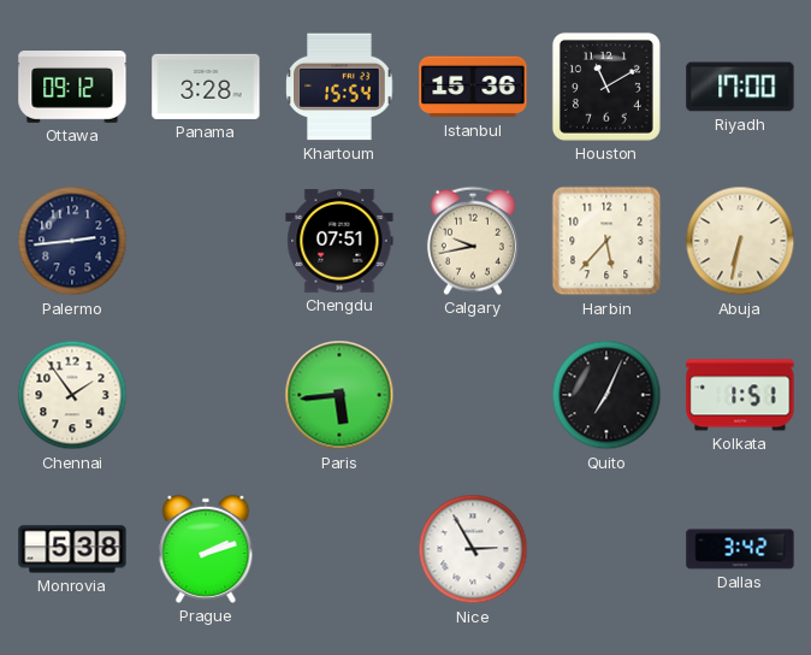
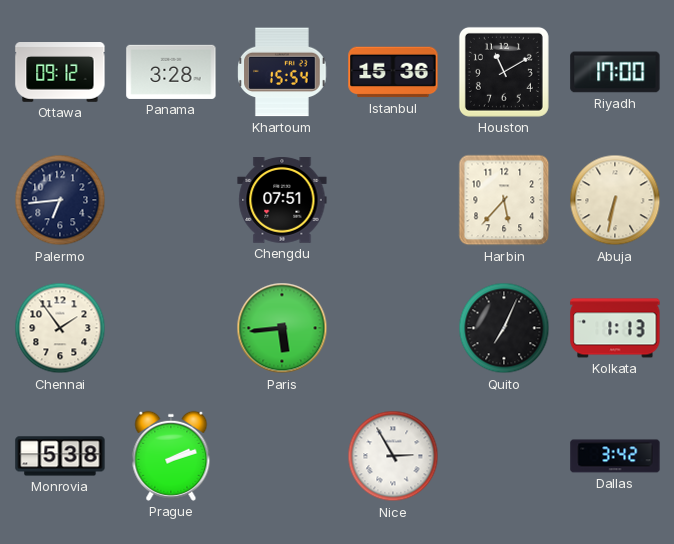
Palermo: 2:44 -> 6:44
Calgary: 9:43 -> none
Kolkata: 1:51 -> 1:13
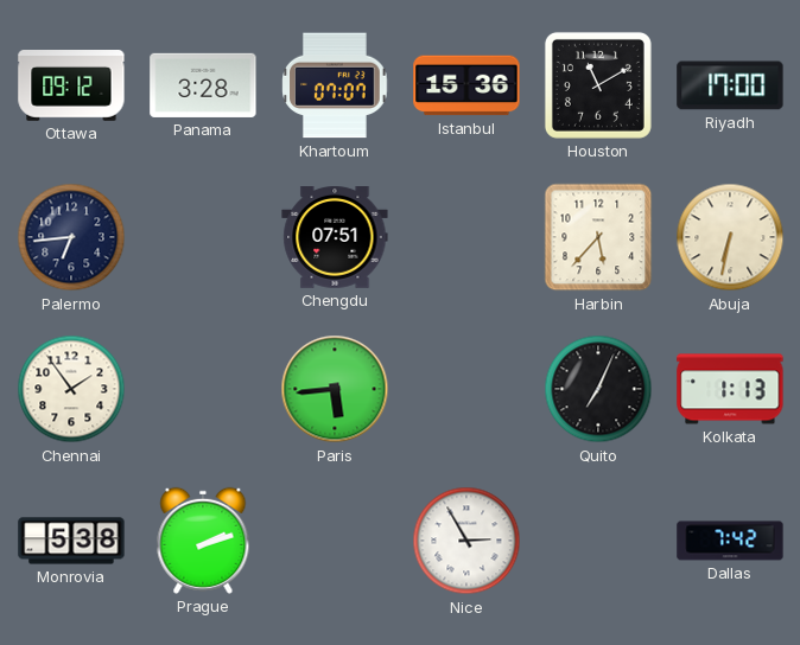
Khartoum: 15:54 -> 07:07
Dallas: 3:42 -> 7:42
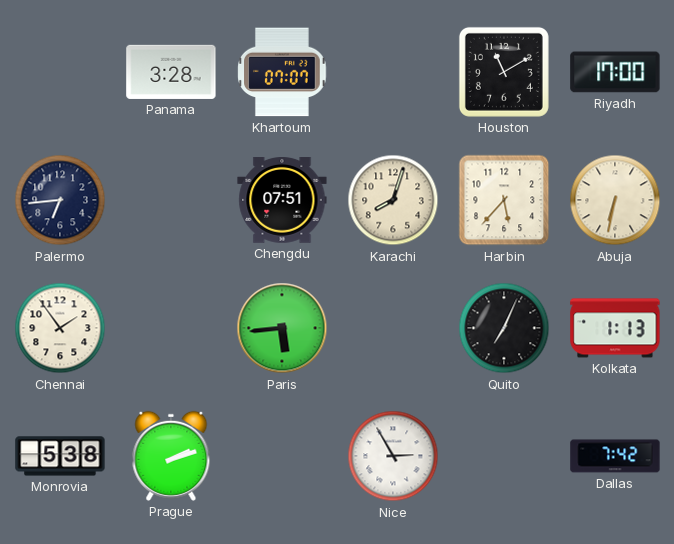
Ottawa: 09:12 -> none
Istanbul: 15:36 -> none
Karachi: none -> 8:03
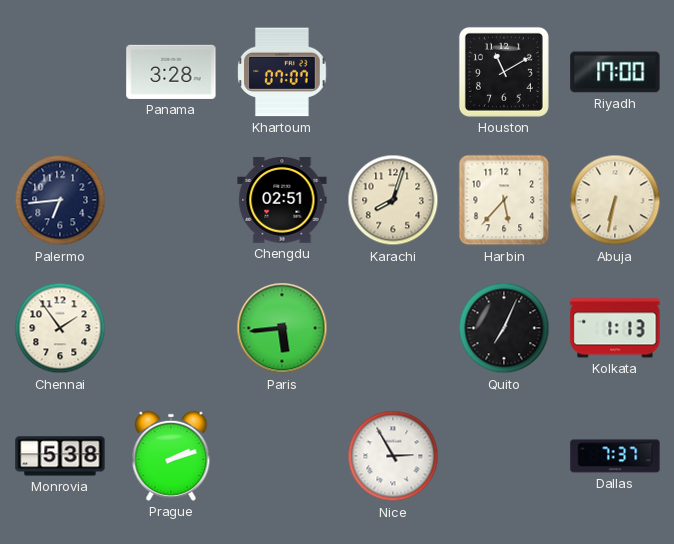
Chengdu: 07:51 -> 02:51
Dallas: 7:42 -> 7:37
